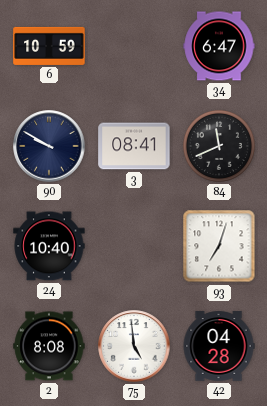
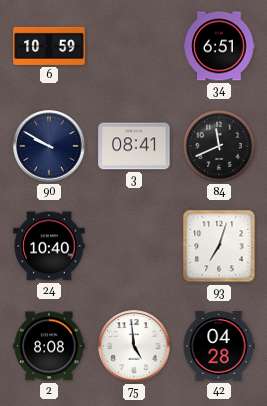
34: 6:47 -> 6:51
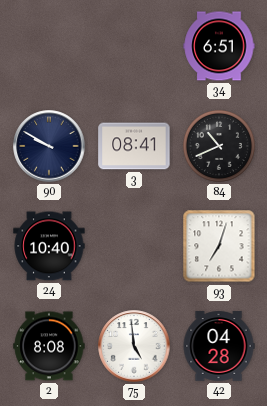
6: 10:59 -> none
84: 11:41 -> 10:41
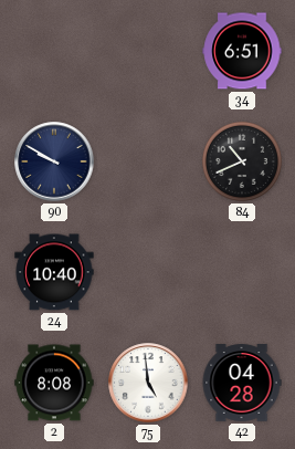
3: 08:41 -> none
93: 7:03 -> none
